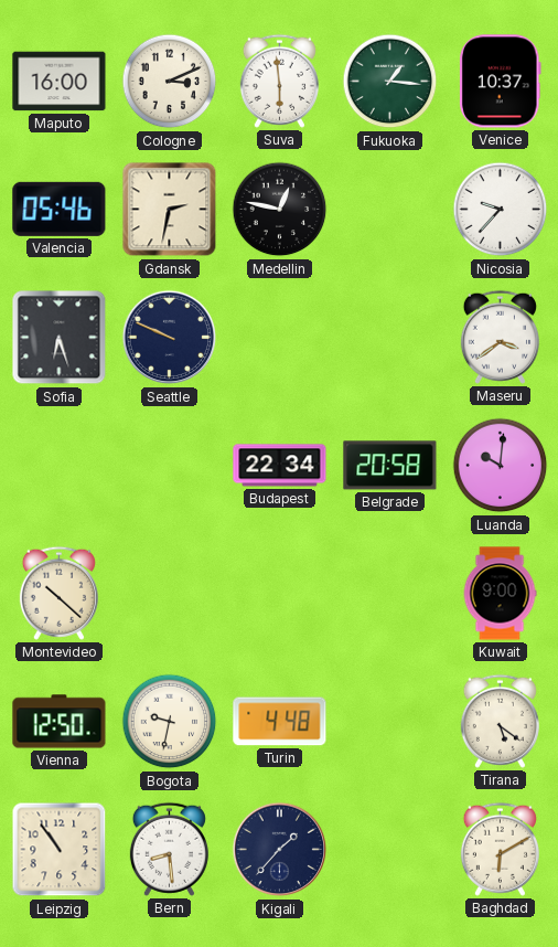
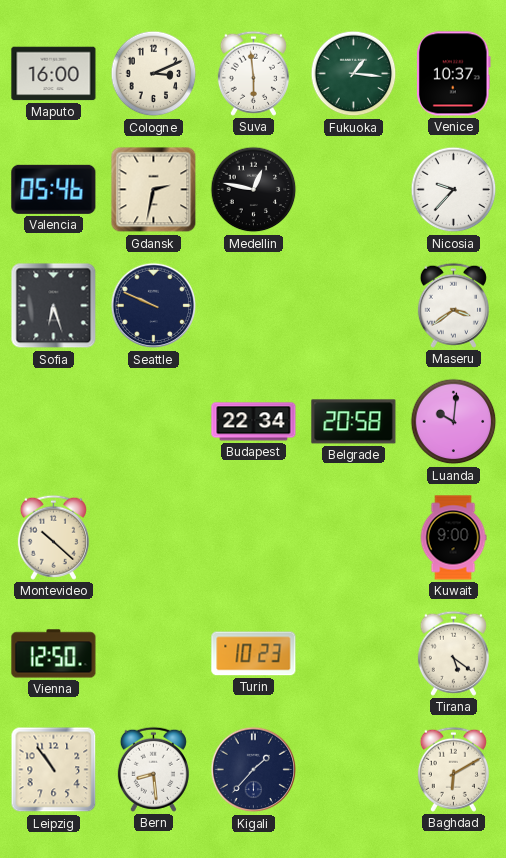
Bogota: 9:32 -> none
Turin: 4:48 -> 10:23
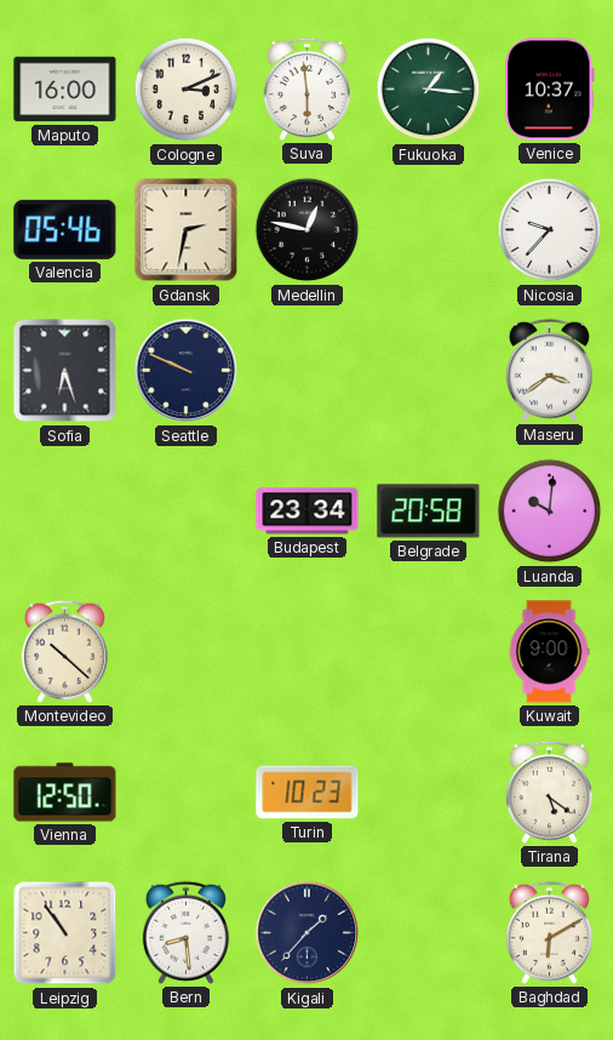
Budapest: 22:34 -> 23:34
